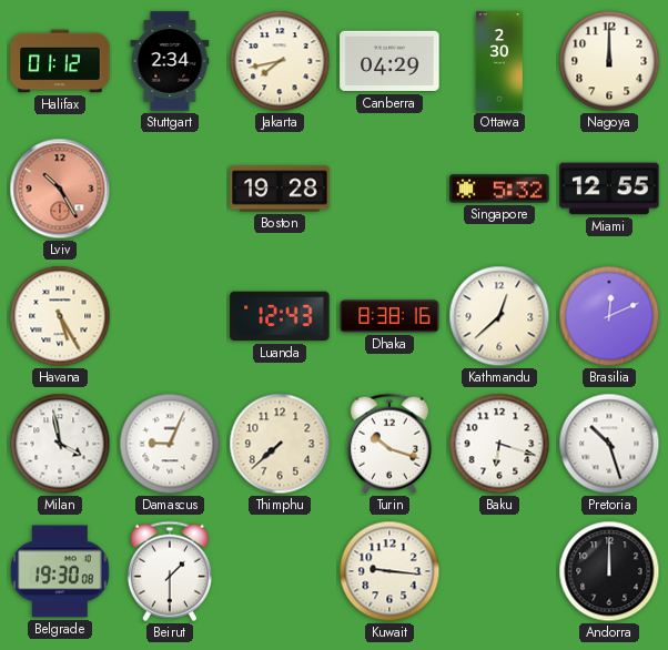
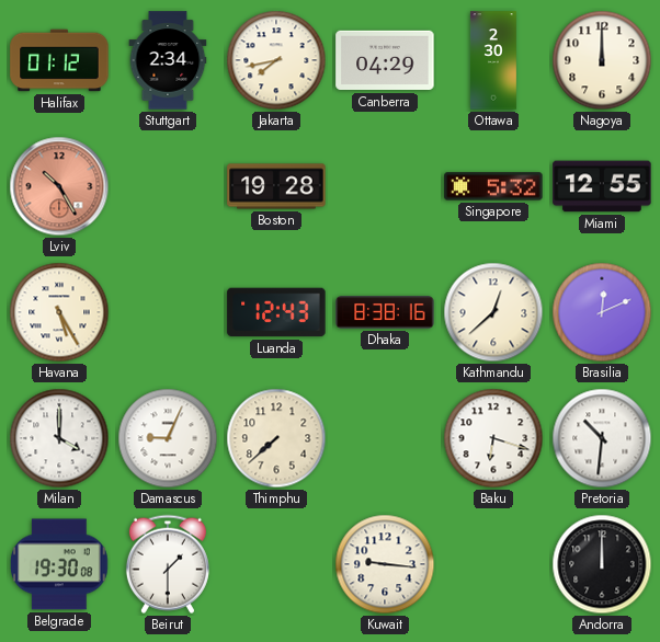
Milan: 3:58 -> 4:00
Turin: 10:18 -> none
Pretoria: 10:27 -> 10:31
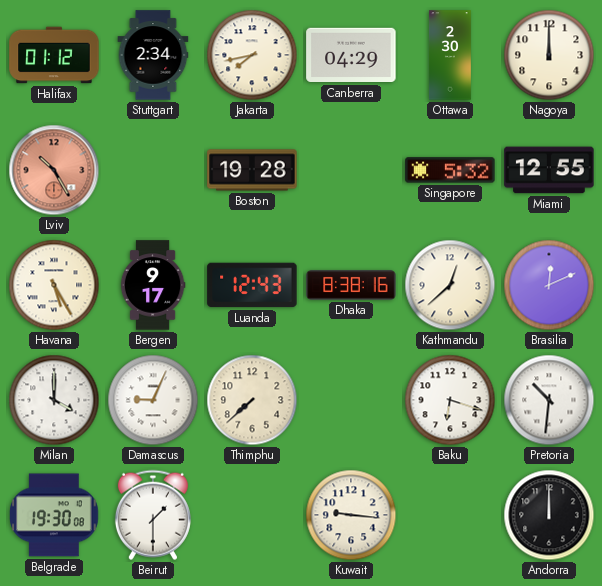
Bergen: none -> 9:17
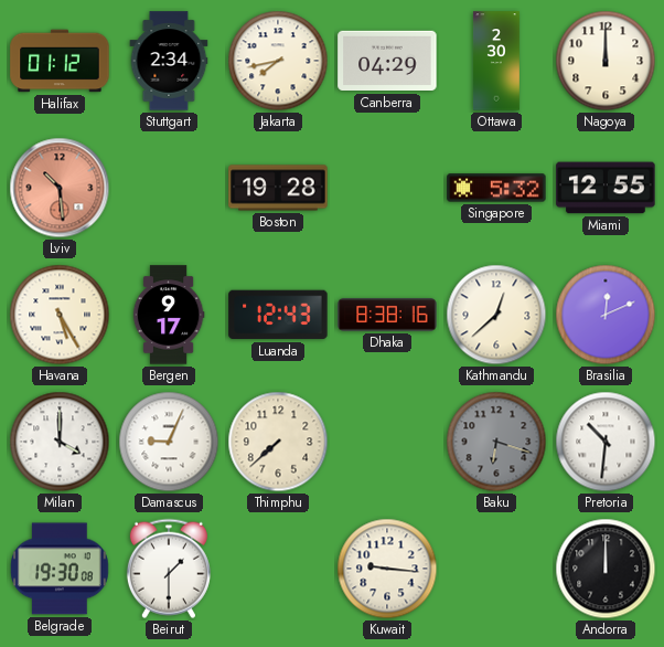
Lviv: 10:25 -> 10:29
Baku dial: white -> grey
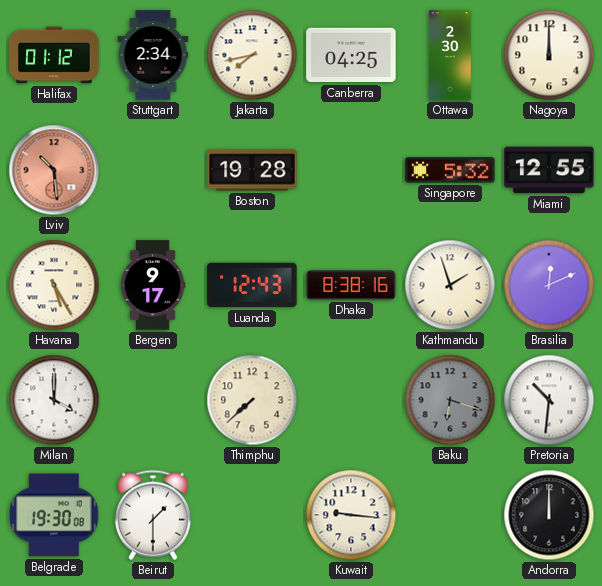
Canberra: 04:29 -> 04:25
Kathmandu: 12:38 -> 1:57
Damascus: 9:04 -> none
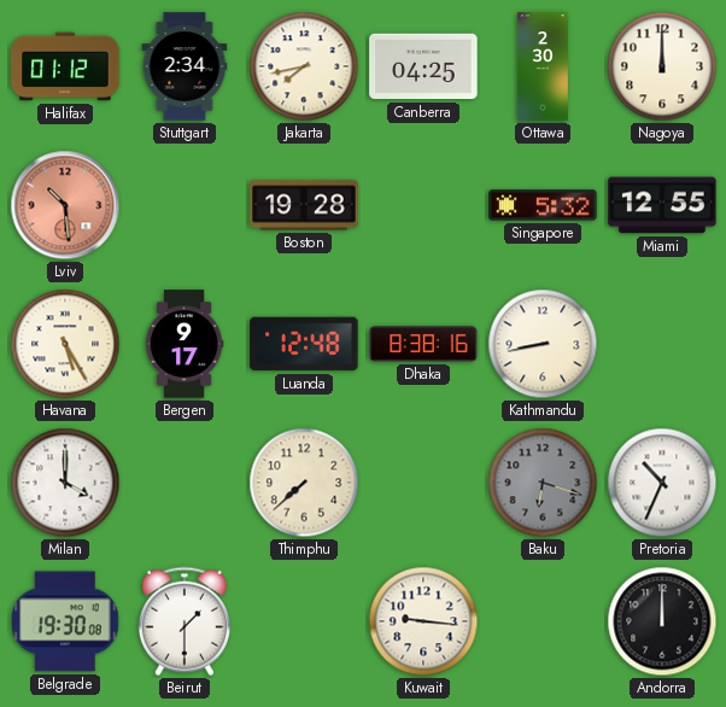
Luanda: 12:43 -> 12:48
Kathmandu: 1:57 -> 8:43
Brasilia: 12:11 -> none
Pretoria: 10:31 -> 10:34
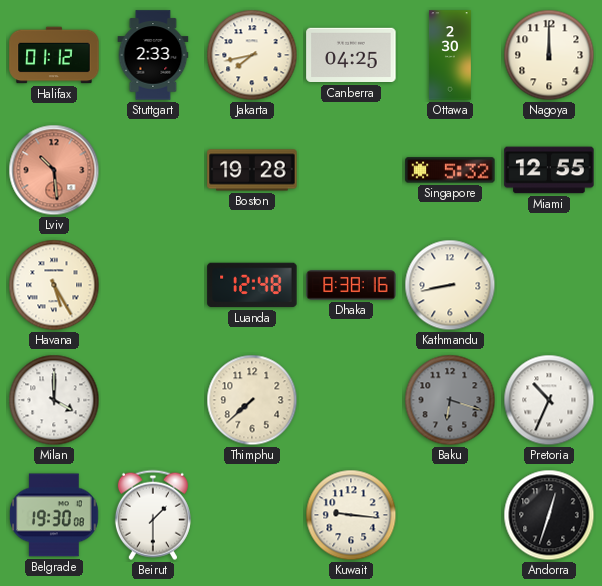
Stuttgart: 2:34 -> 2:33
Bergen: 9:17 -> none
Andorra: 12:00 -> 12:33
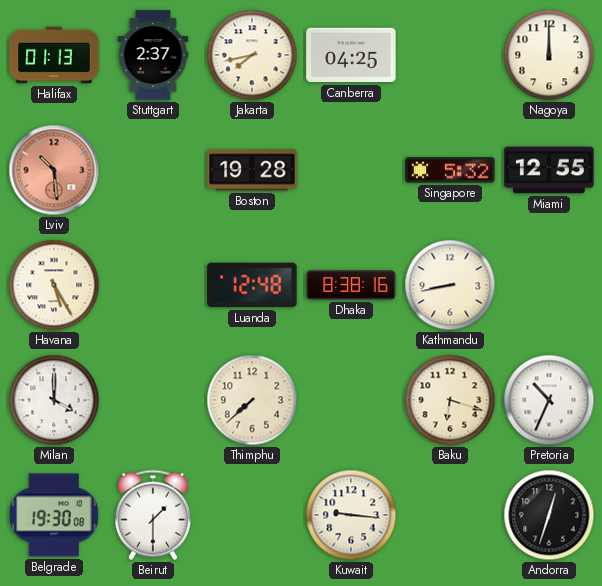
Halifax: 01:12 -> 01:13
Stuttgart: 2:33 -> 2:37
Ottawa: 2:30 -> none
Baku dial: grey -> cream
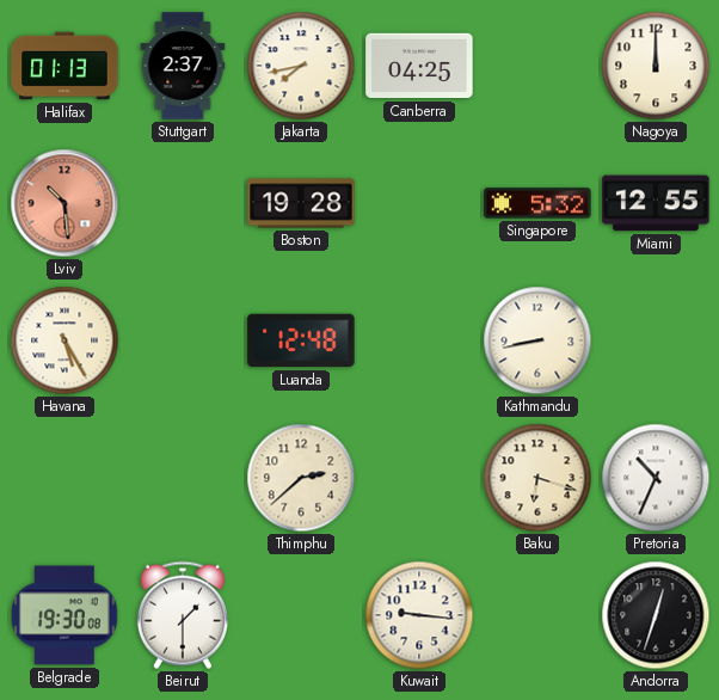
Dhaka: 8:38 -> none
Milan: 4:00 -> none
Thimphu: 7:38 -> 2:38
